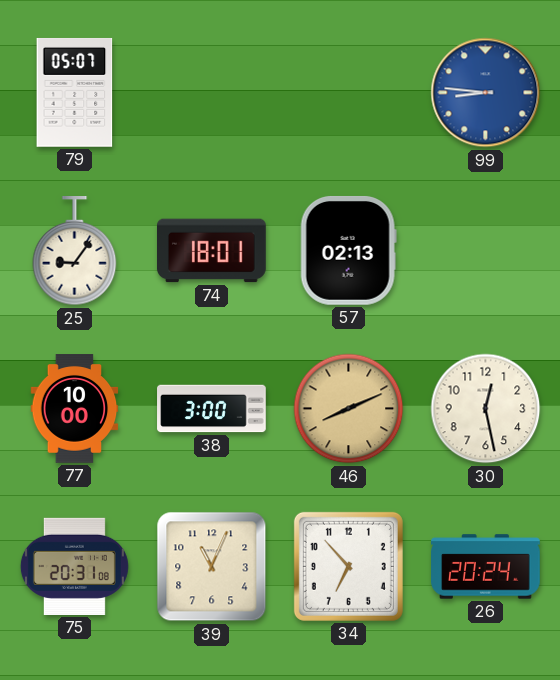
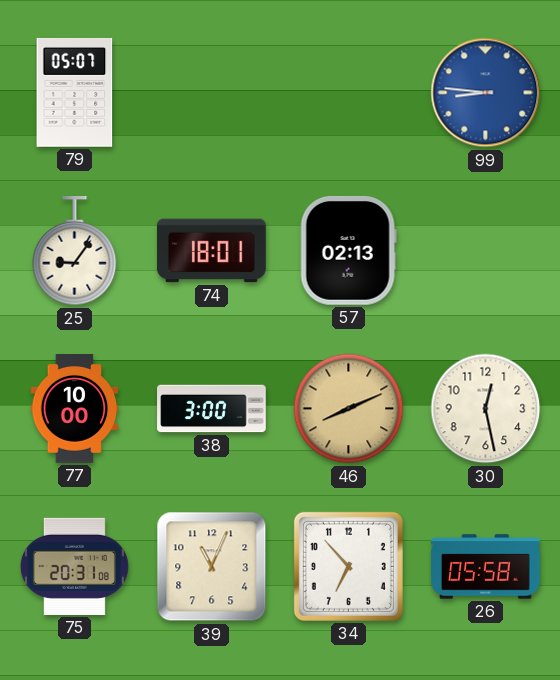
26: 20:24 -> 05:58
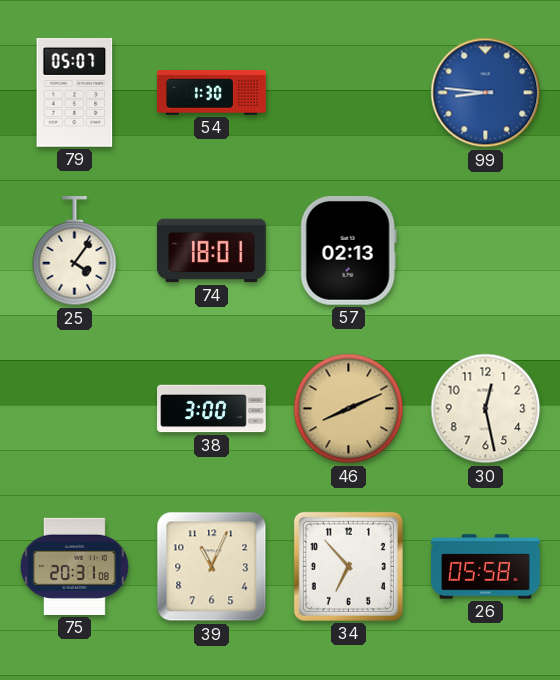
54: none -> 1:30
25: 9:06 -> 4:06
77: 10:00 -> none
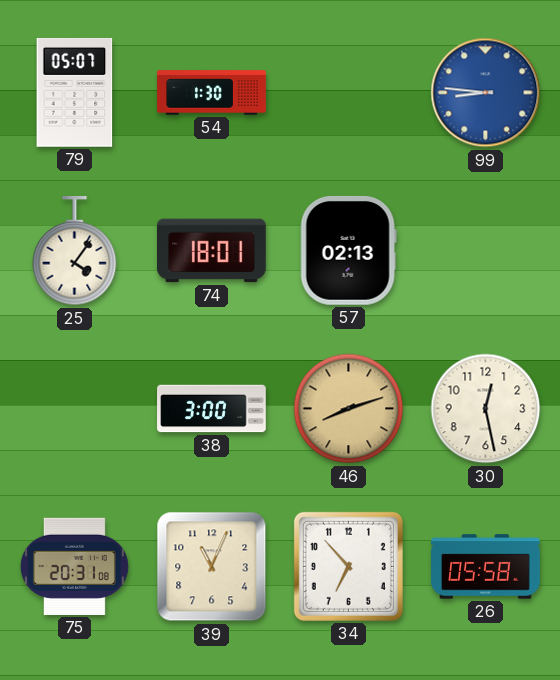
46: 8:11 -> 8:12
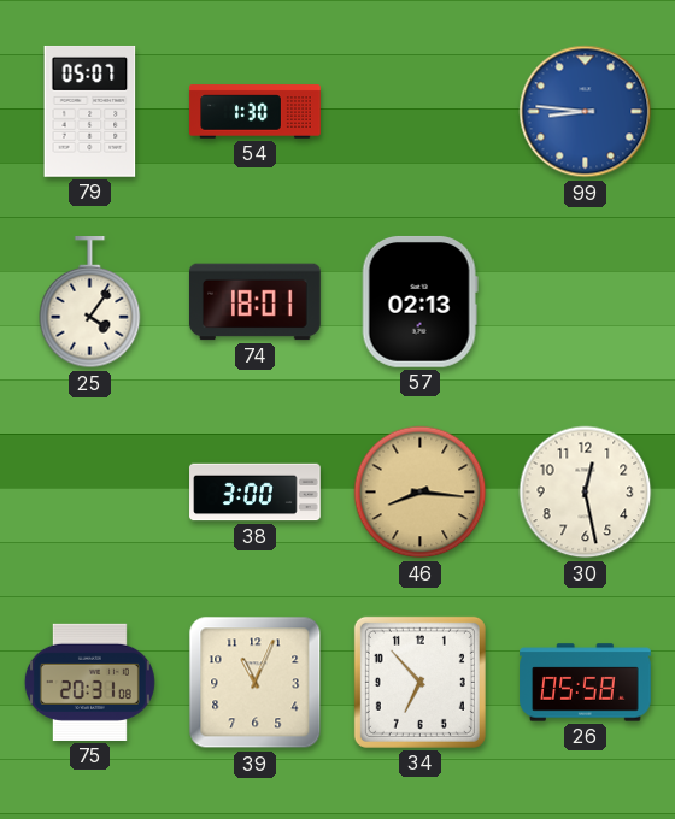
46: 8:12 -> 8:16
